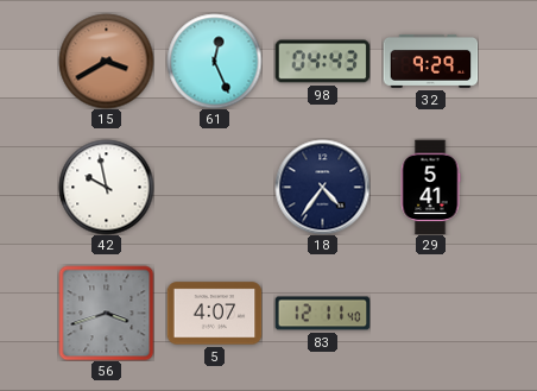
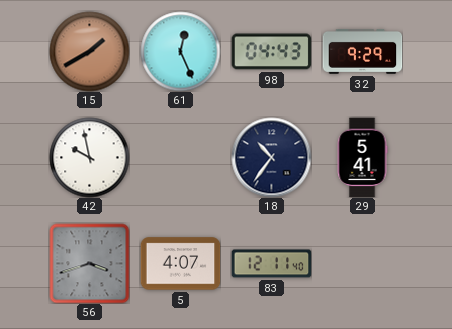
15: 3:40 -> 1:40
18: 4:36 -> 10:36
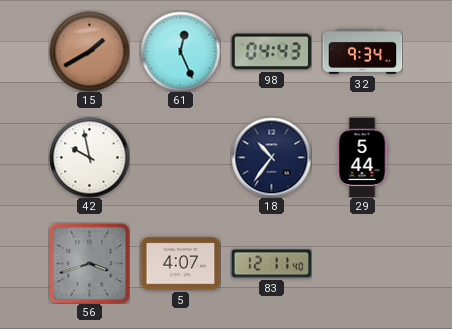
32: 9:29 -> 9:34
29: 5:41 -> 5:44
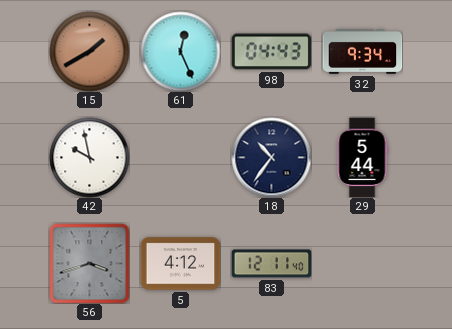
5: 4:07 -> 4:12
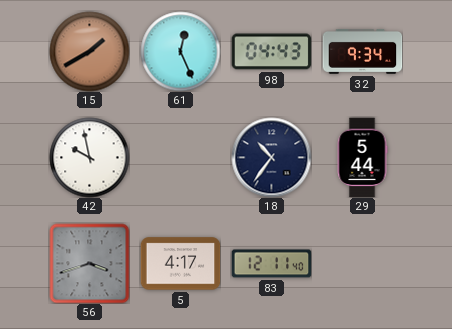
5: 4:12 -> 4:17
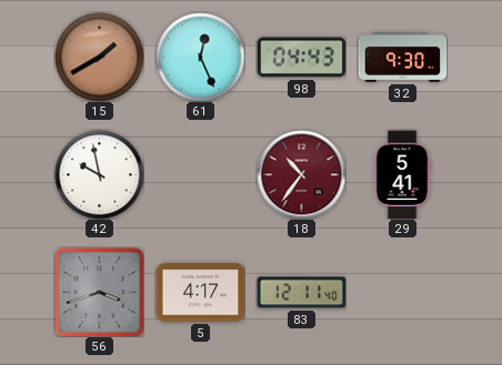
32: 9:34 -> 9:30
18 dial: navy -> burgundy
29: 5:44 -> 5:41
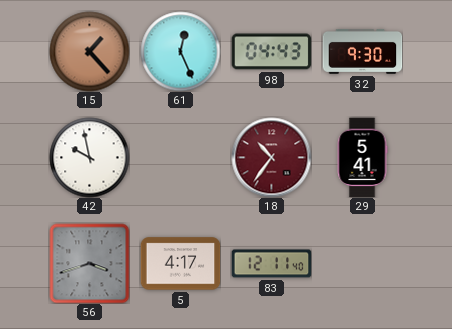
15: 1:40 -> 1:23
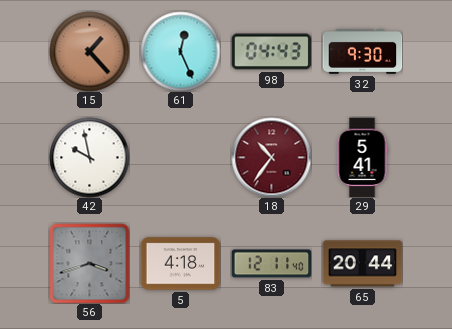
5: 4:17 -> 4:18
65: none -> 20:44
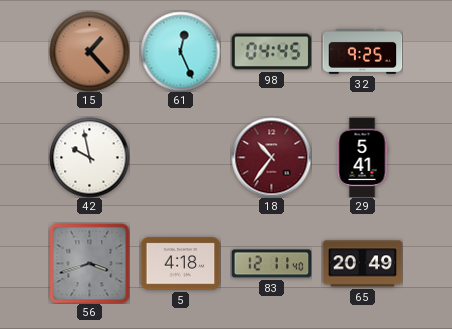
98: 04:43 -> 04:45
32: 9:30 -> 9:25
65: 20:44 -> 20:49
